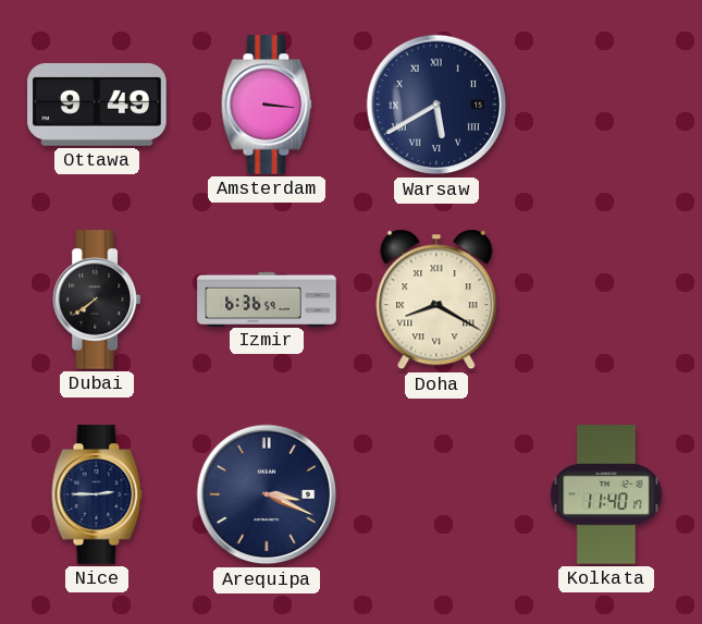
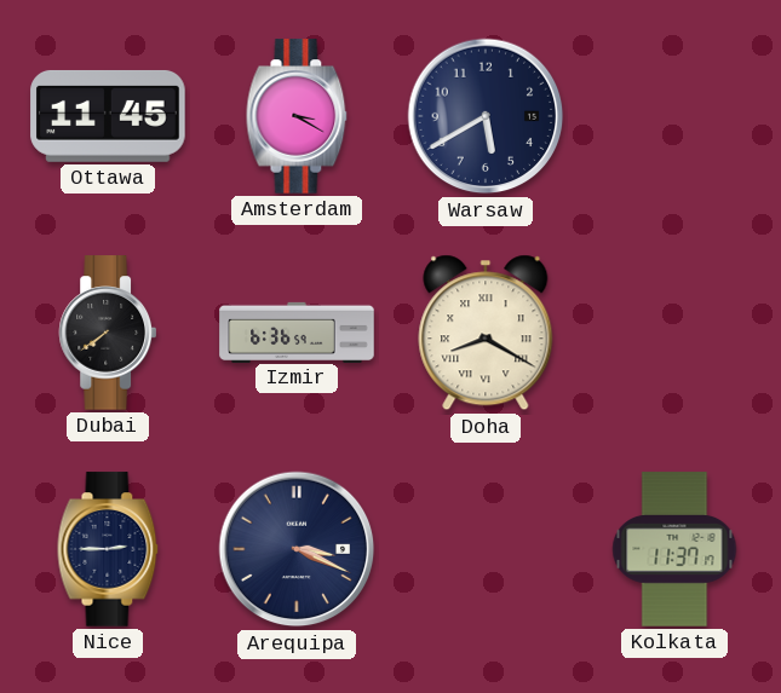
Ottawa: 9:49 -> 11:45
Amsterdam: 3:16 -> 3:20
Warsaw numerals: Roman -> Arabic
Kolkata: 11:40 -> 11:37
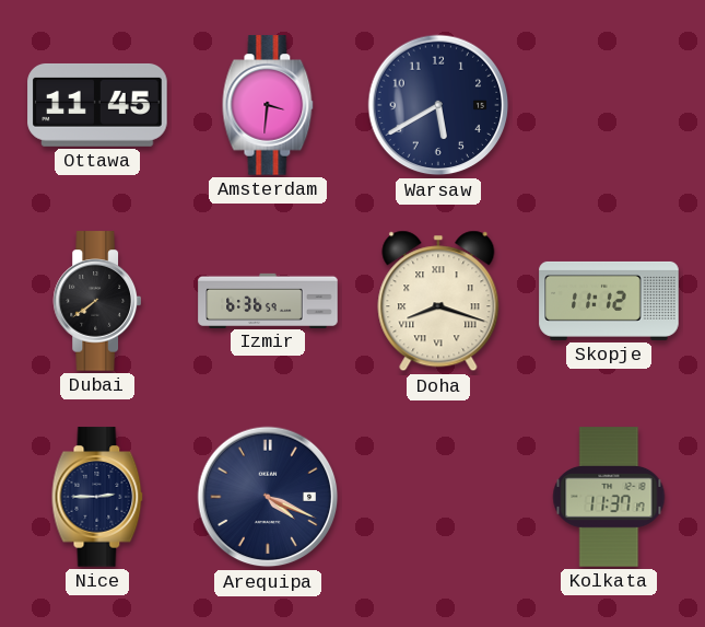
Amsterdam: 3:20 -> 3:31
Doha: 8:20 -> 8:18
Skopje: none -> 11:12
Arequipa: 3:19 -> 4:19
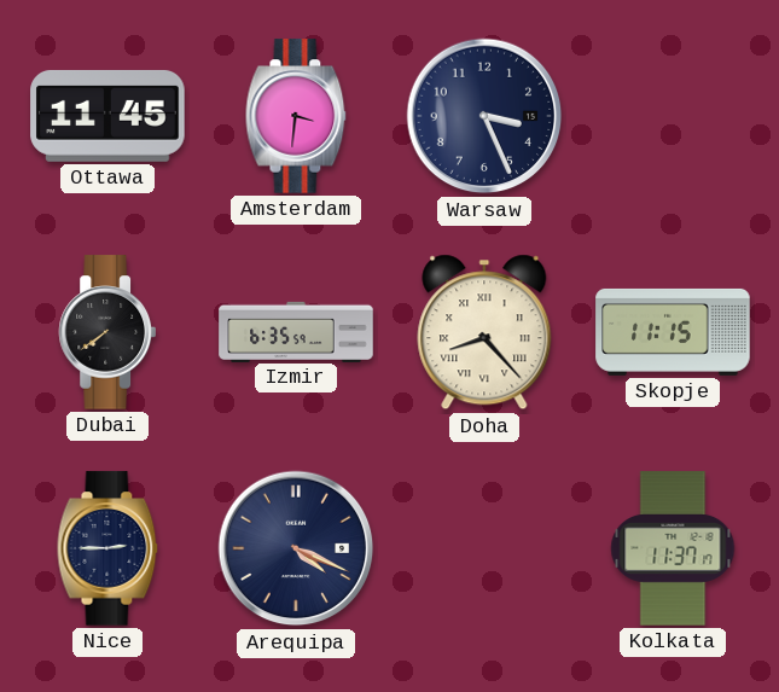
Warsaw: 5:40 -> 3:26
Izmir: 6:36 -> 6:35
Doha: 8:18 -> 8:23
Skopje: 11:12 -> 11:15
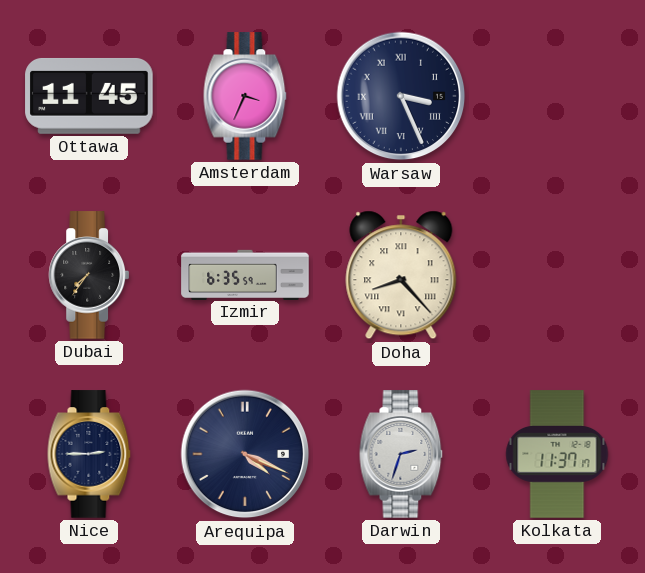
Amsterdam: 3:31 -> 3:34
Warsaw numerals: Arabic -> Roman
Dubai: 7:39 -> 7:36
Skopje: 11:15 -> none
Darwin: none -> 2:33
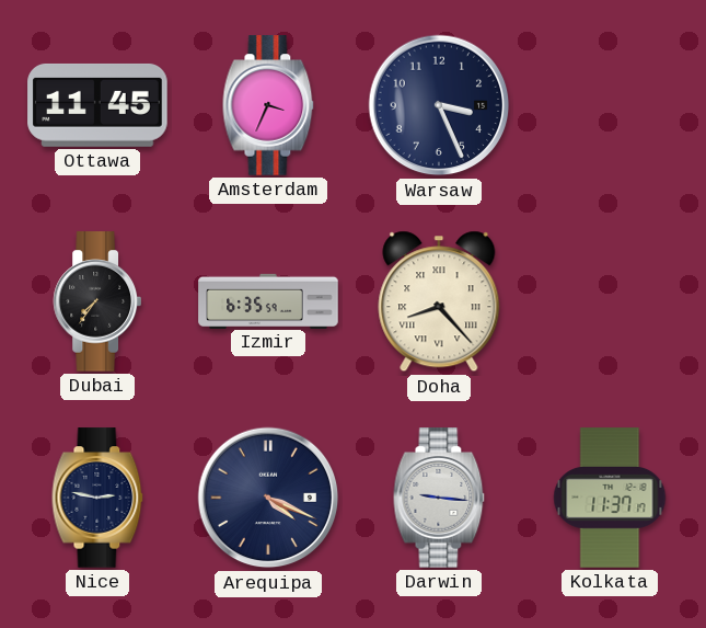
Warsaw numerals: Roman -> Arabic
Nice: 2:45 -> 2:47
Darwin: 2:33 -> 9:16
